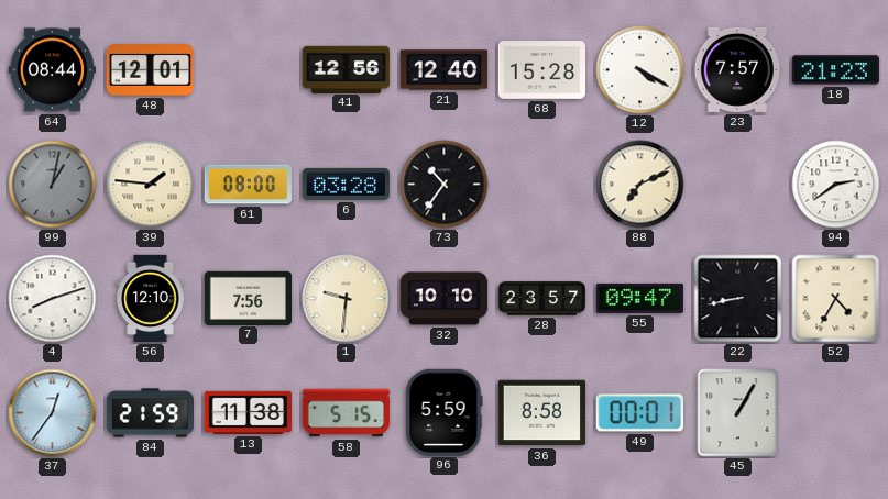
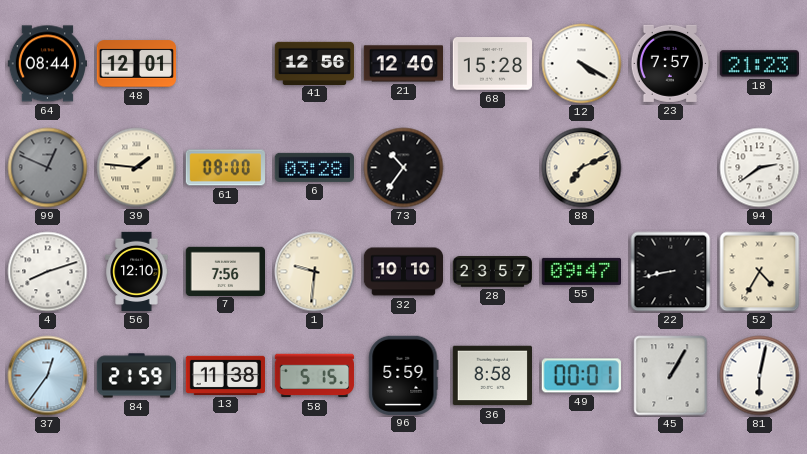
99: 1:02 -> 12:49
81: none -> 6:02
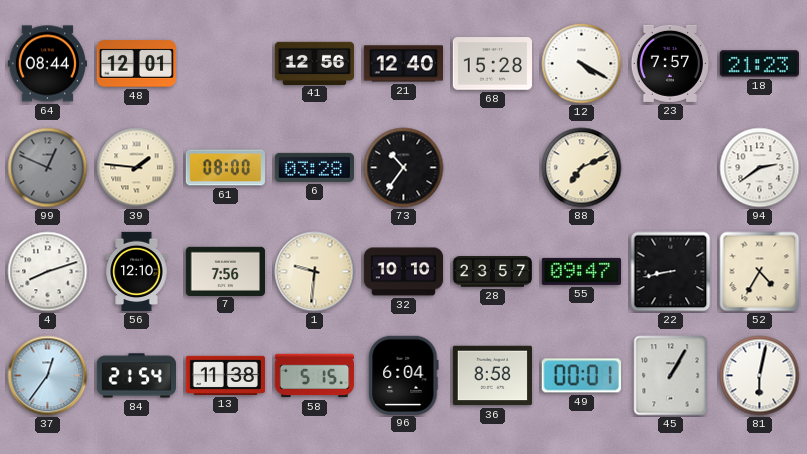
84: 21:59 -> 21:54
96: 5:59 -> 6:04
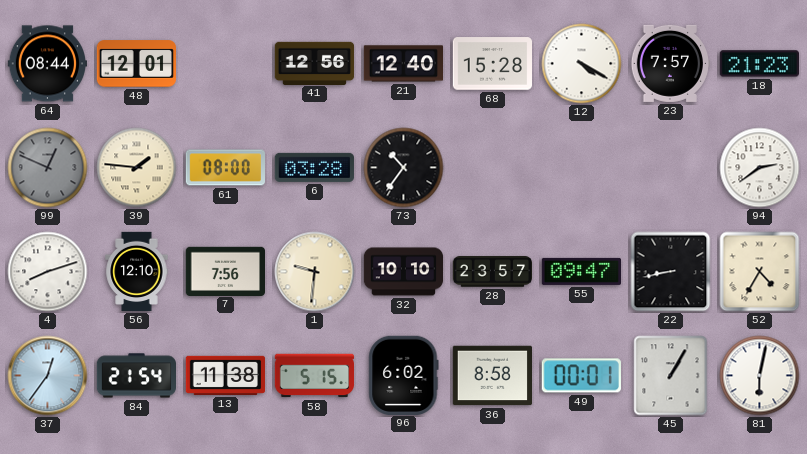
88: 7:11 -> none
96: 6:04 -> 6:02
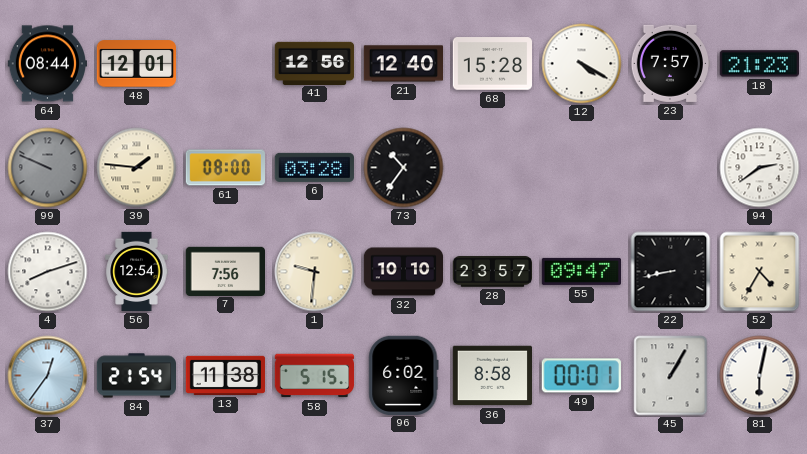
99: 12:49 -> 9:49
56: 12:10 -> 12:54
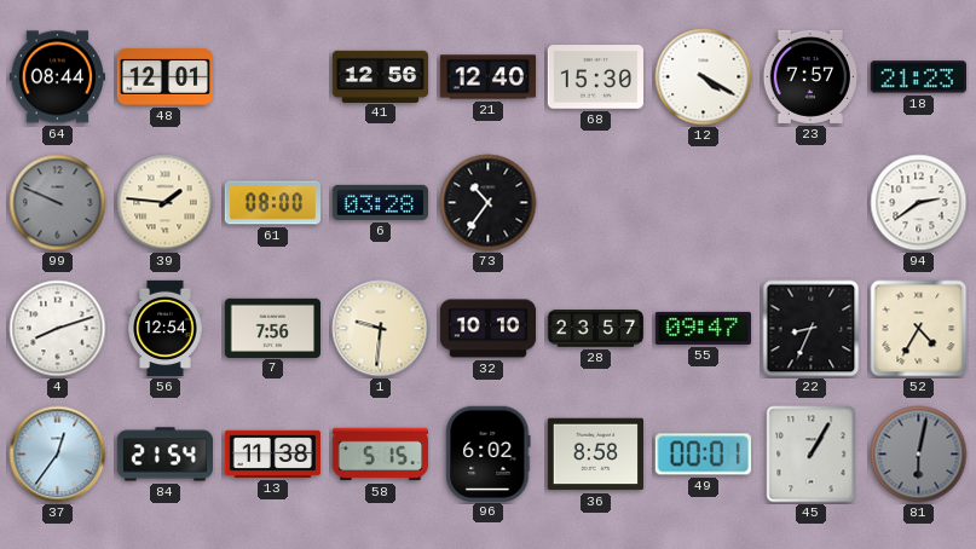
68: 15:28 -> 15:30
22: 8:43 -> 8:34
81 dial: white -> grey
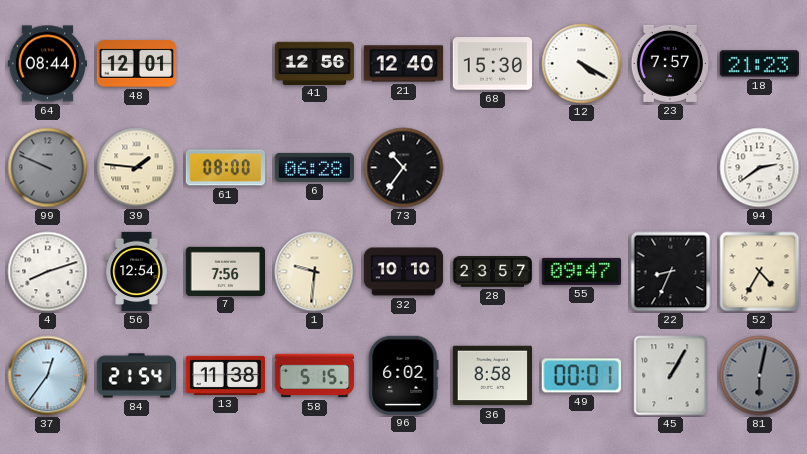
6: 03:28 -> 06:28
